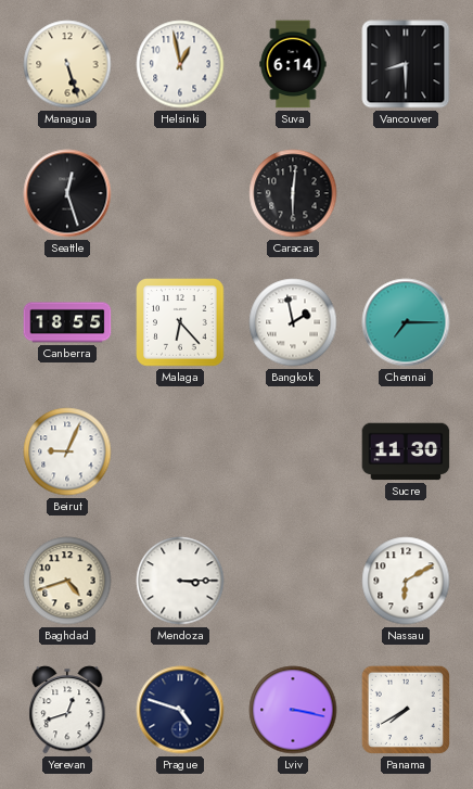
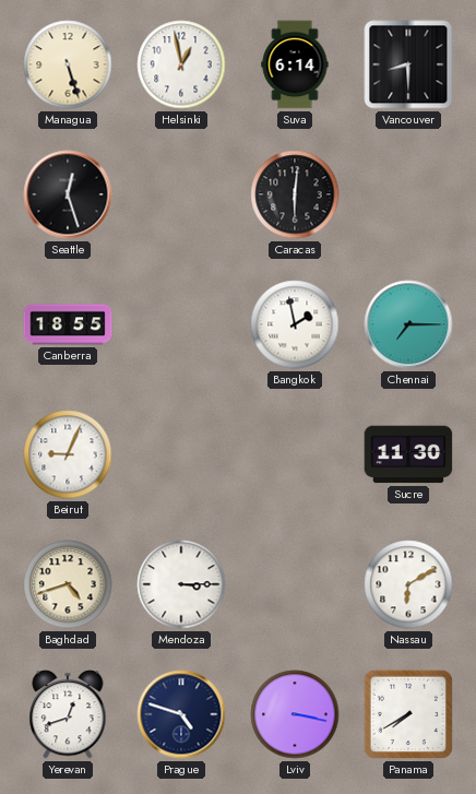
Malaga: 6:23 -> none
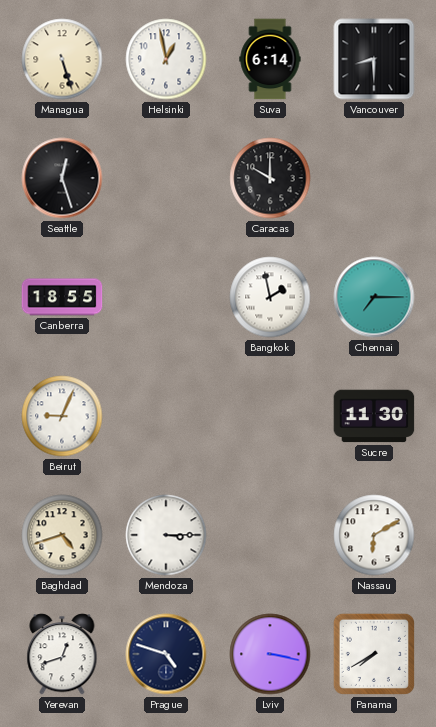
Caracas: 6:01 -> 10:00
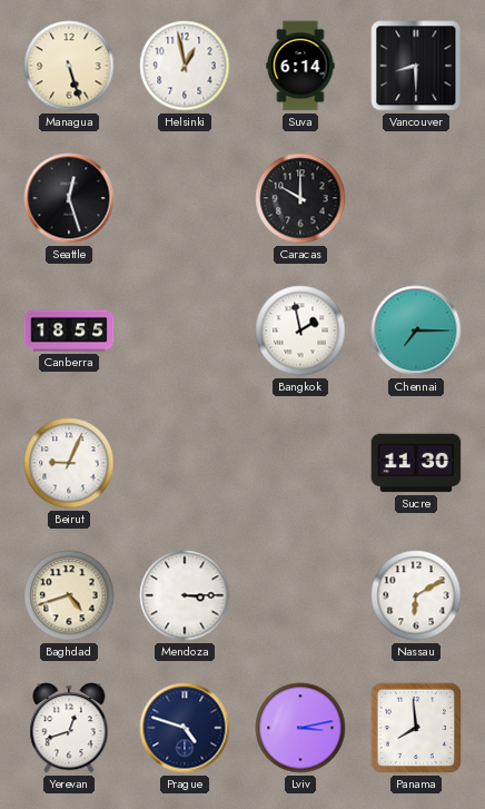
Lviv: 3:17 -> 3:13
Panama: 7:40 -> 7:59
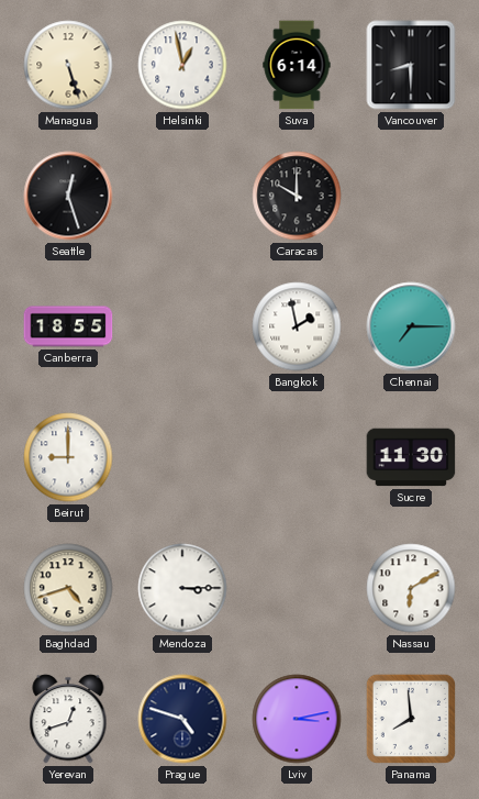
Beirut: 9:04 -> 9:00
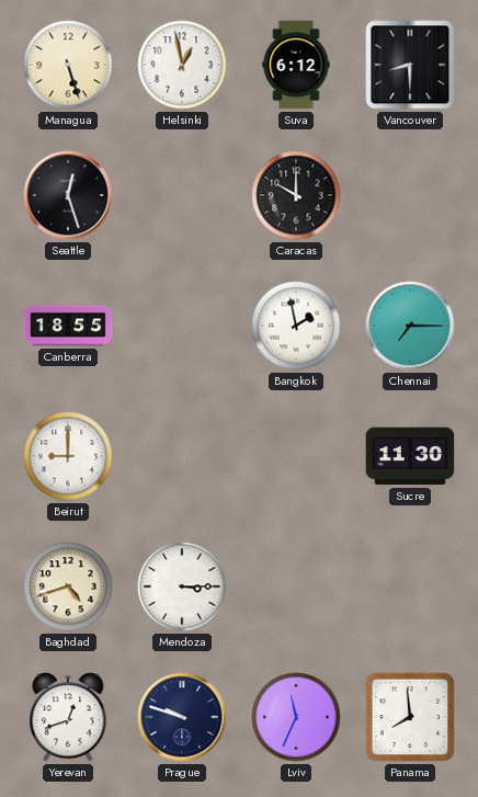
Suva: 6:14 -> 6:12
Nassau: 6:10 -> none
Prague: 4:48 -> 9:48
Lviv: 3:13 -> 11:34
